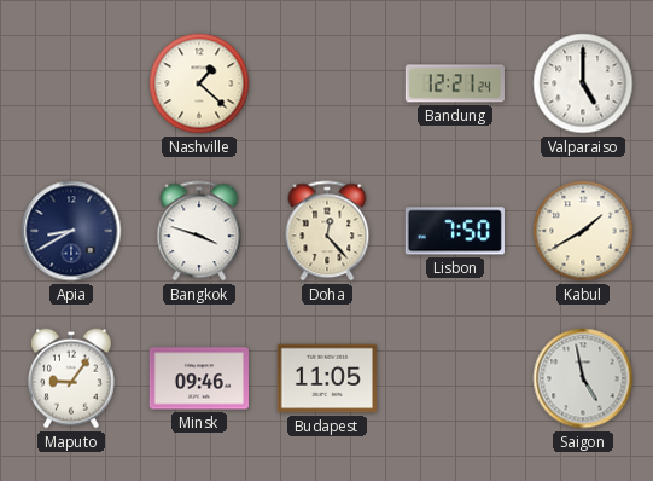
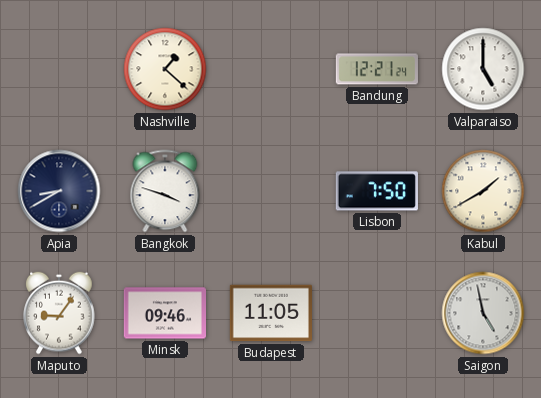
Doha: 12:23 -> none
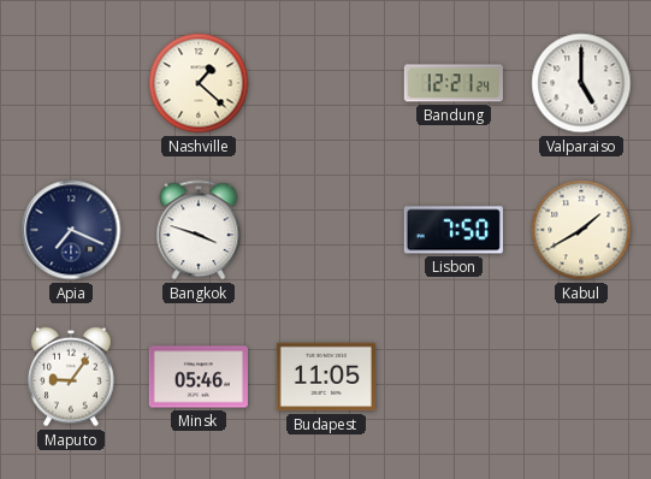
Apia: 8:40 -> 7:19
Minsk: 09:46 -> 05:46
Saigon: 4:58 -> none
